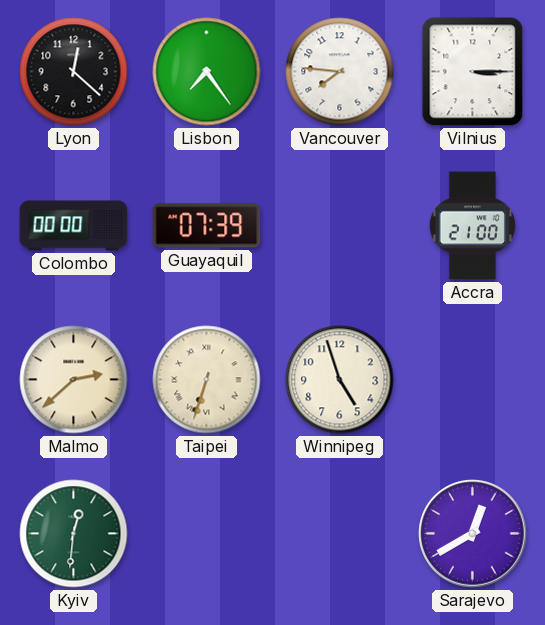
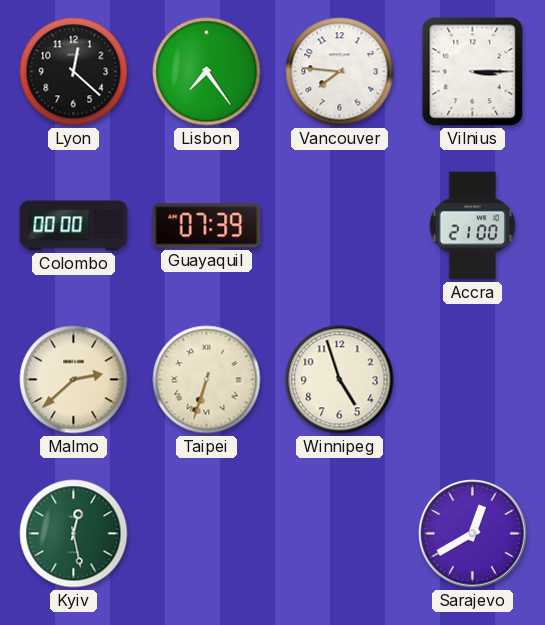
Kyiv: 12:31 -> 12:28
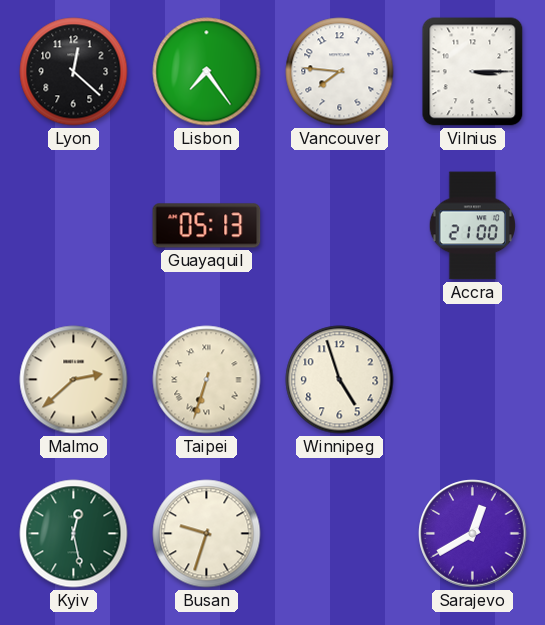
Colombo: 00:00 -> none
Guayaquil: 07:39 -> 05:13
Busan: none -> 9:33
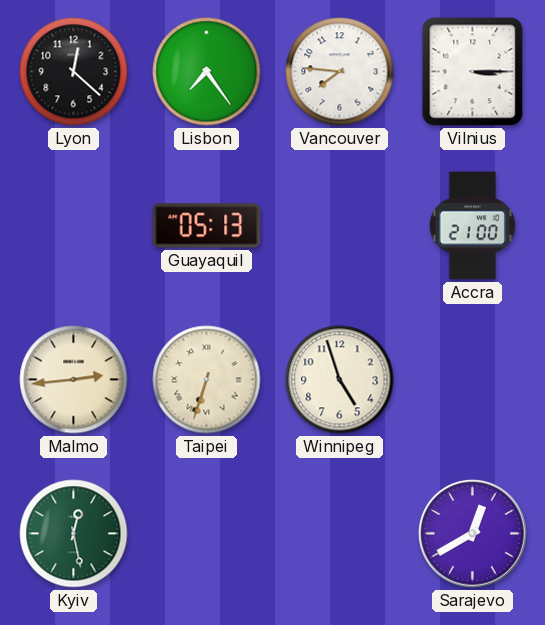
Malmo: 2:38 -> 2:44
Busan: 9:33 -> none
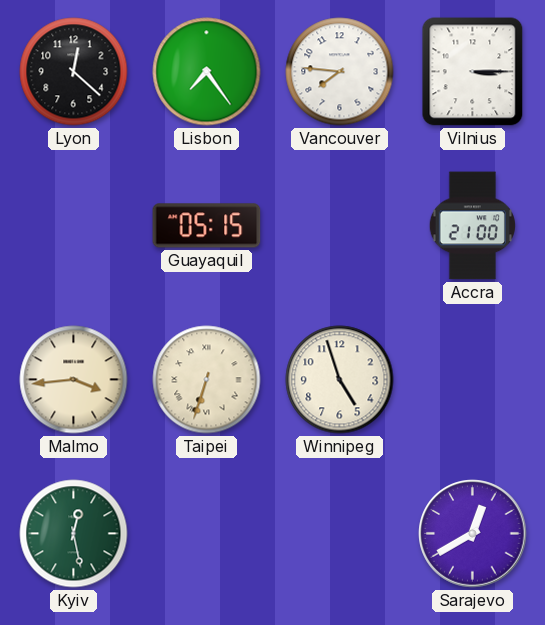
Guayaquil: 05:13 -> 05:15
Malmo: 2:44 -> 3:44
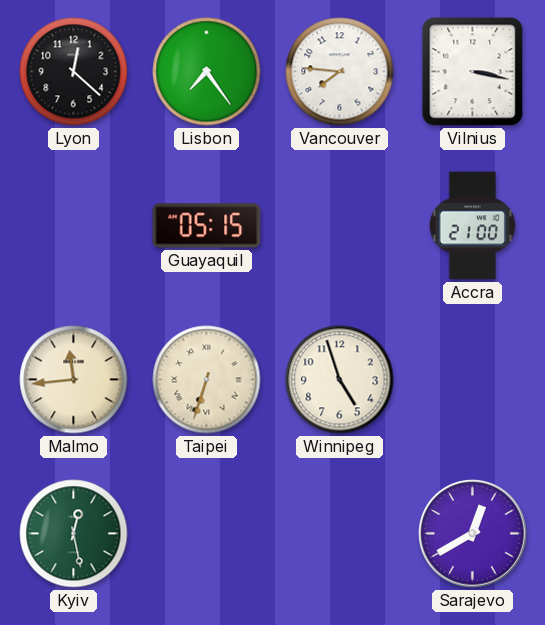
Vilnius: 3:15 -> 3:17
Malmo: 3:44 -> 11:44
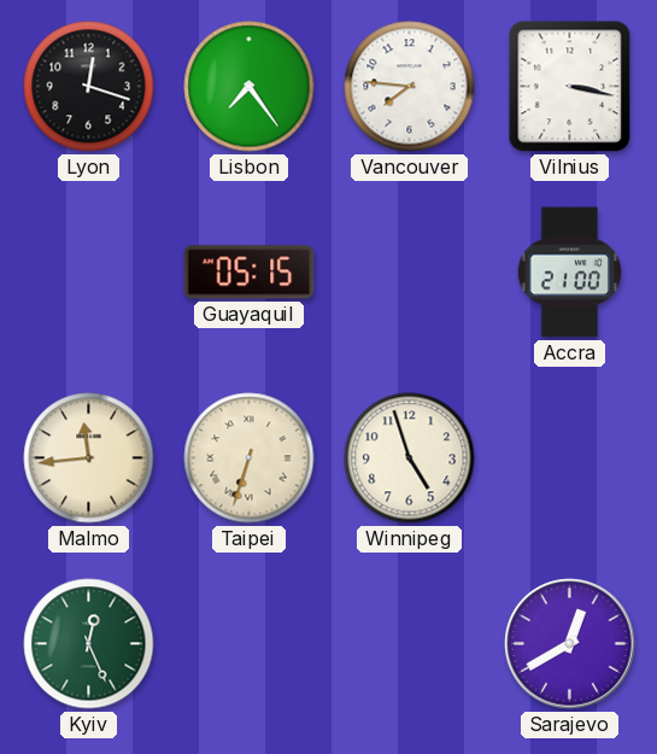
Lyon: 12:22 -> 12:18
Kyiv: 12:28 -> 12:26
